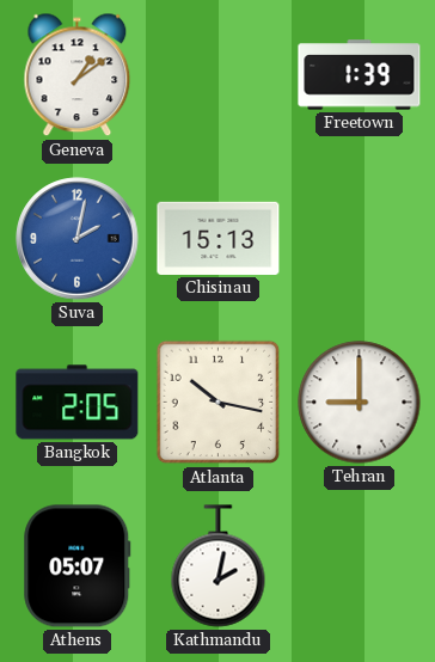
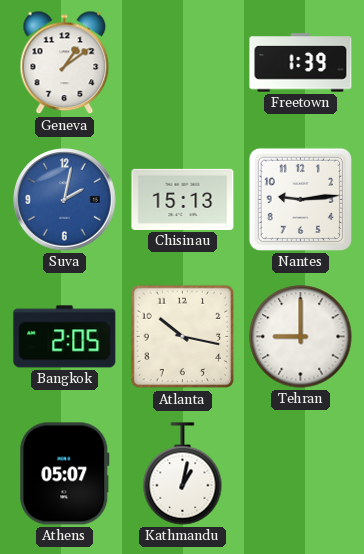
Nantes: none -> 9:14
Kathmandu: 2:02 -> 1:02
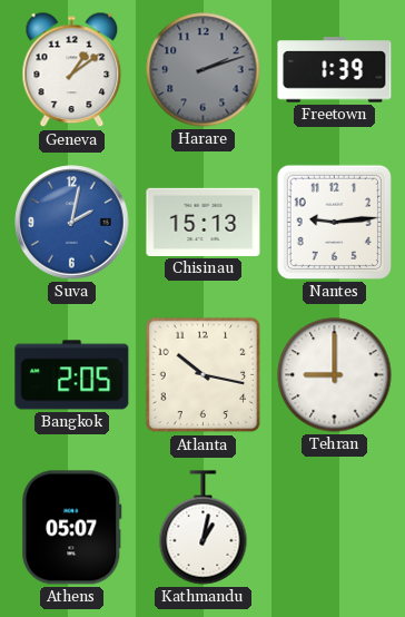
Harare: none -> 2:12
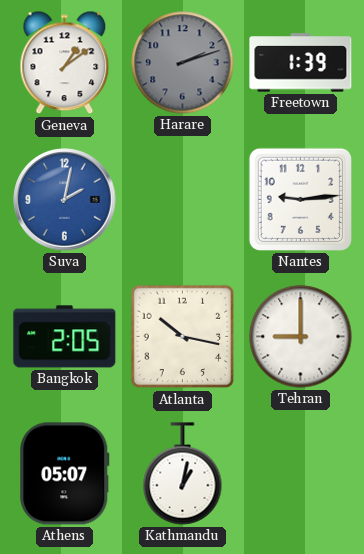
Chisinau: 15:13 -> none
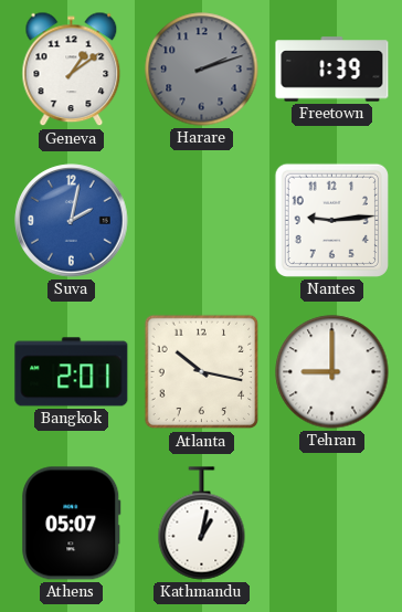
Bangkok: 2:05 -> 2:01
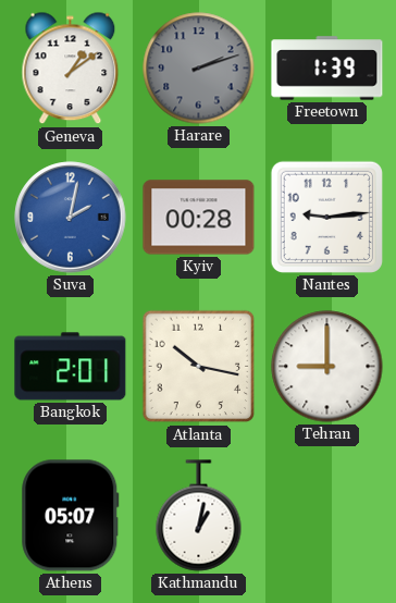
Kyiv: none -> 00:28
